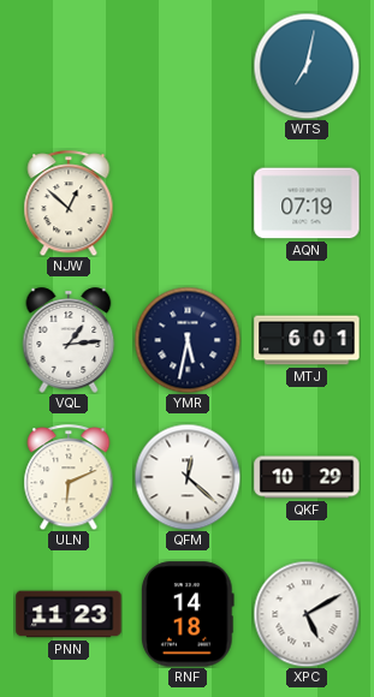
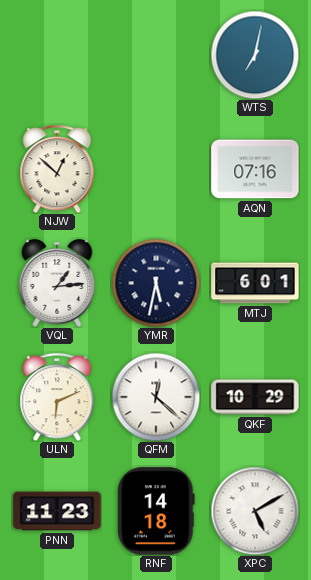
AQN: 07:19 -> 07:16
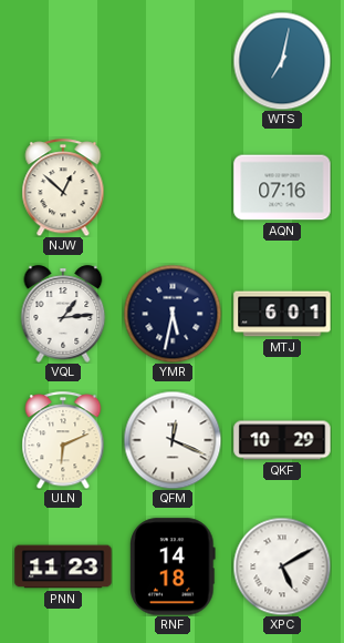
QFM: 12:22 -> 12:19
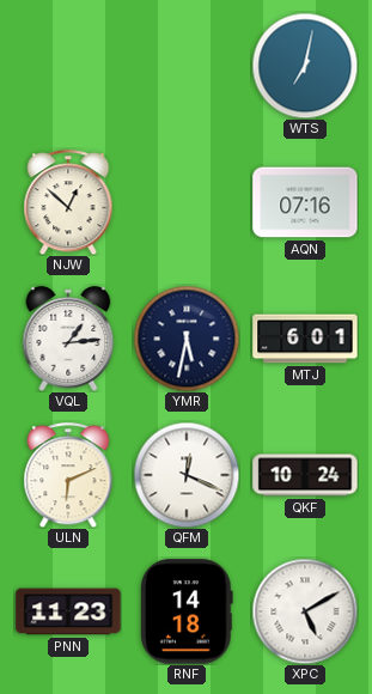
QKF: 10:29 -> 10:24
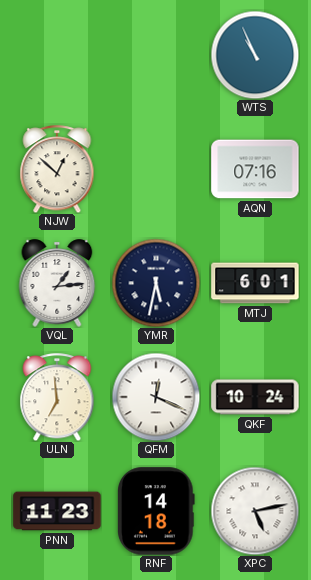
WTS: 7:02 -> 10:56
ULN: 6:11 -> 6:59
XPC: 5:10 -> 5:13
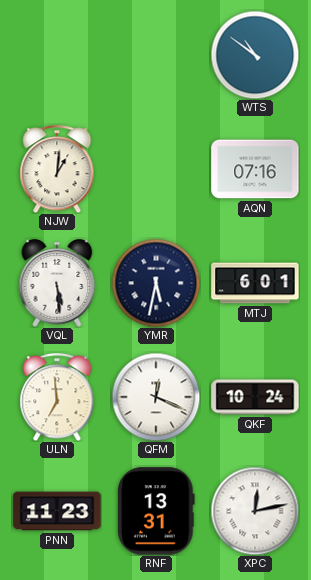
WTS: 10:56 -> 10:51
NJW: 12:52 -> 1:01
VQL: 1:14 -> 5:29
RNF: 14:18 -> 13:31
XPC: 5:13 -> 12:13
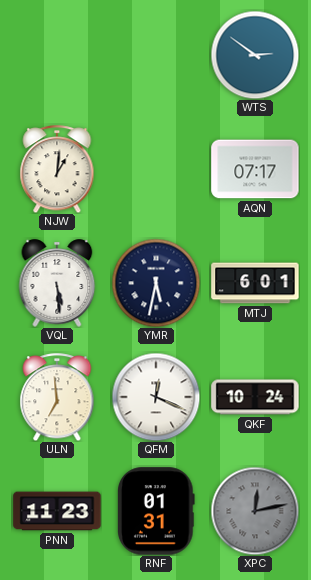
WTS: 10:51 -> 2:51
AQN: 07:16 -> 07:17
RNF: 13:31 -> 01:31
XPC dial: white -> grey
